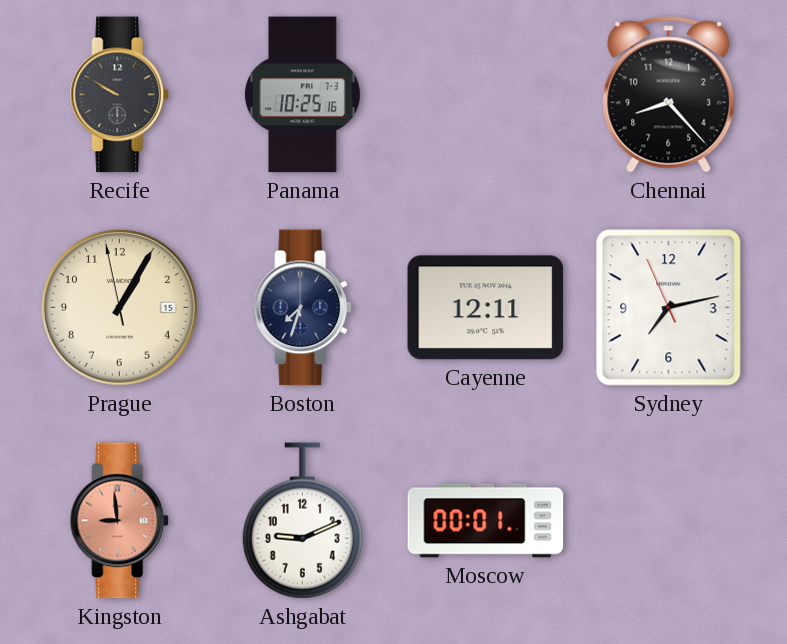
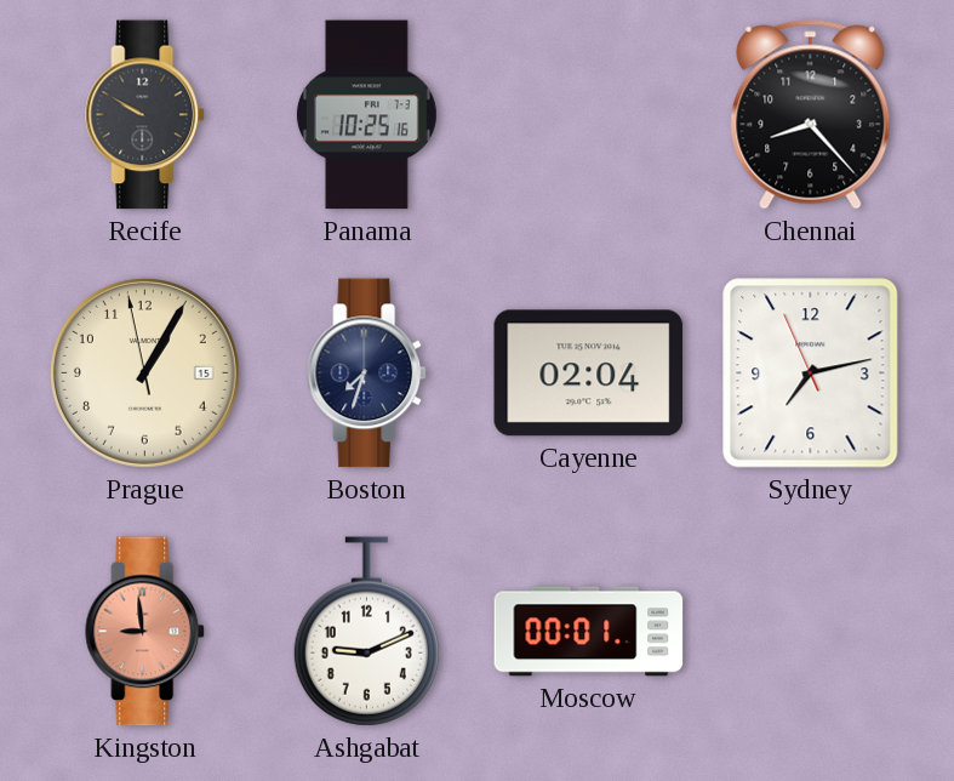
Cayenne: 12:11 -> 02:04
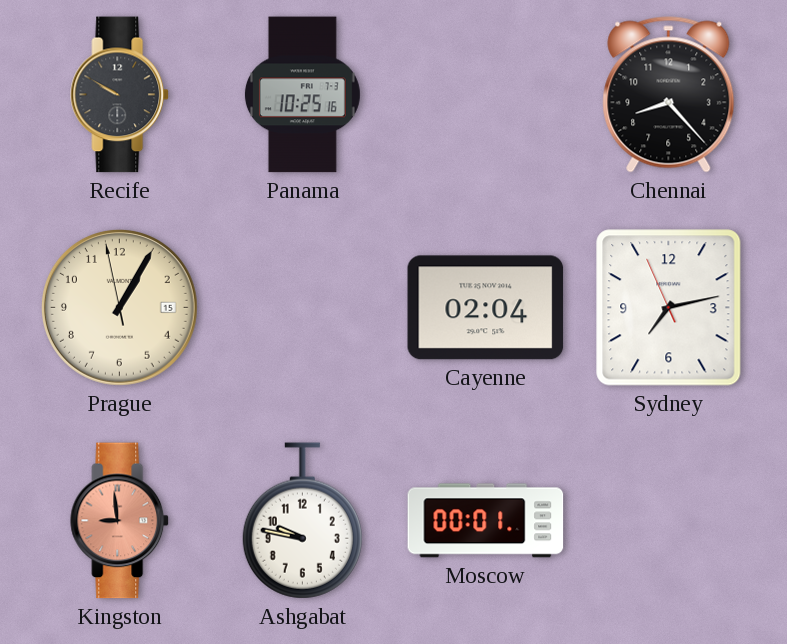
Boston: 7:33 -> none
Ashgabat: 9:11 -> 9:47
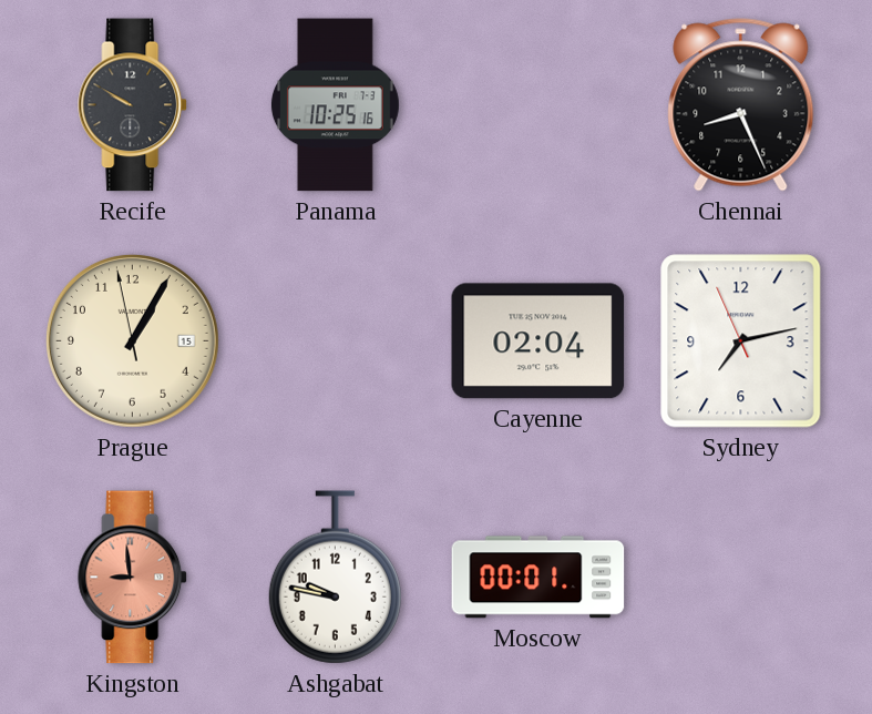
Chennai: 8:23 -> 8:26
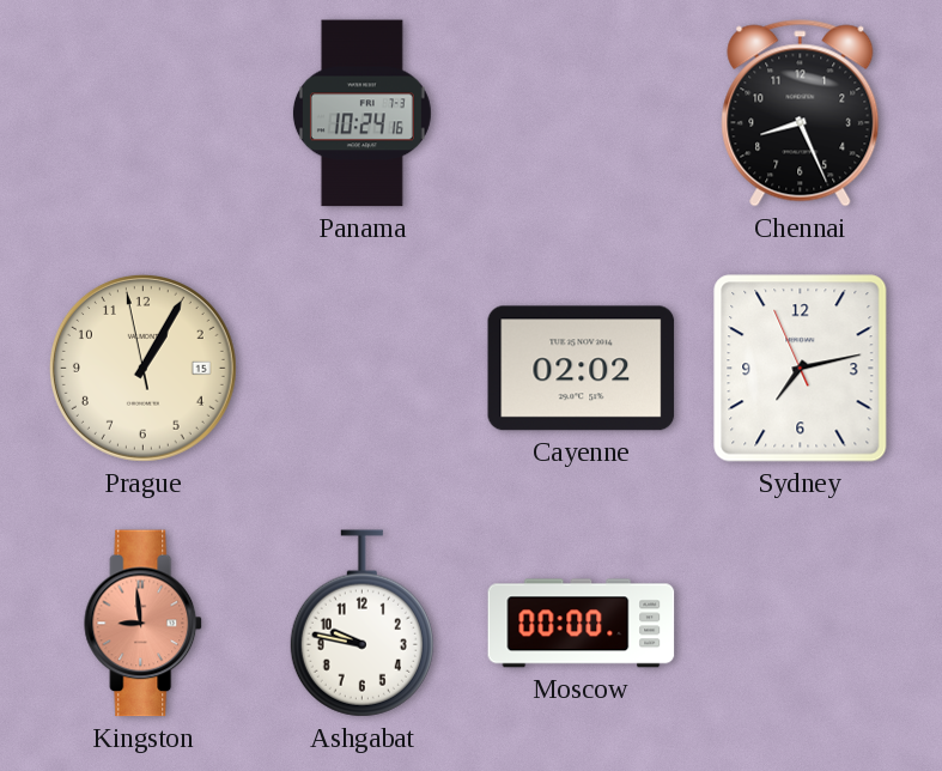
Recife: 9:50 -> none
Panama: 10:25 -> 10:24
Cayenne: 02:04 -> 02:02
Moscow: 00:01 -> 00:00
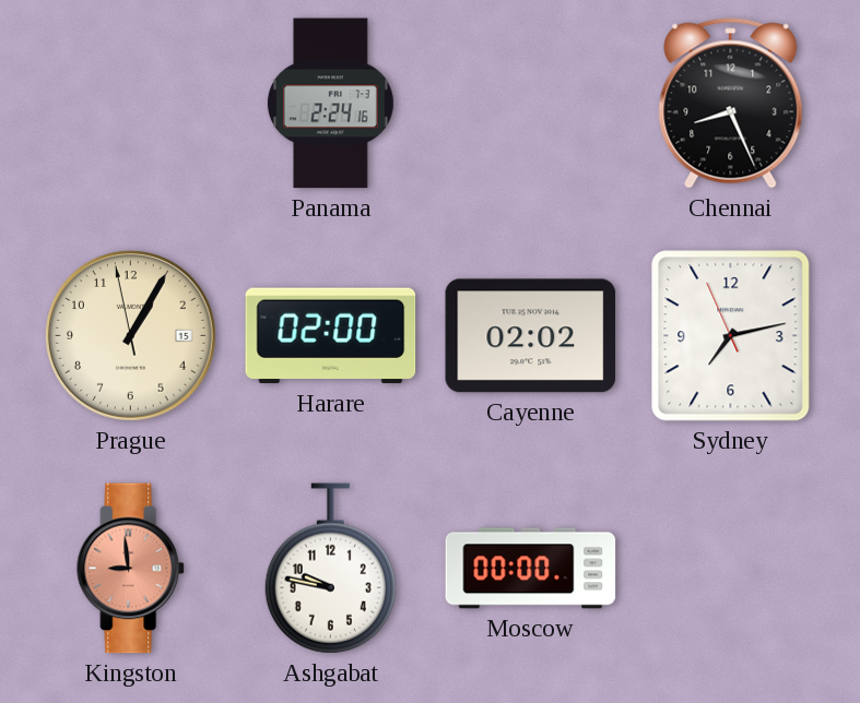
Panama: 10:24 -> 2:24
Harare: none -> 02:00
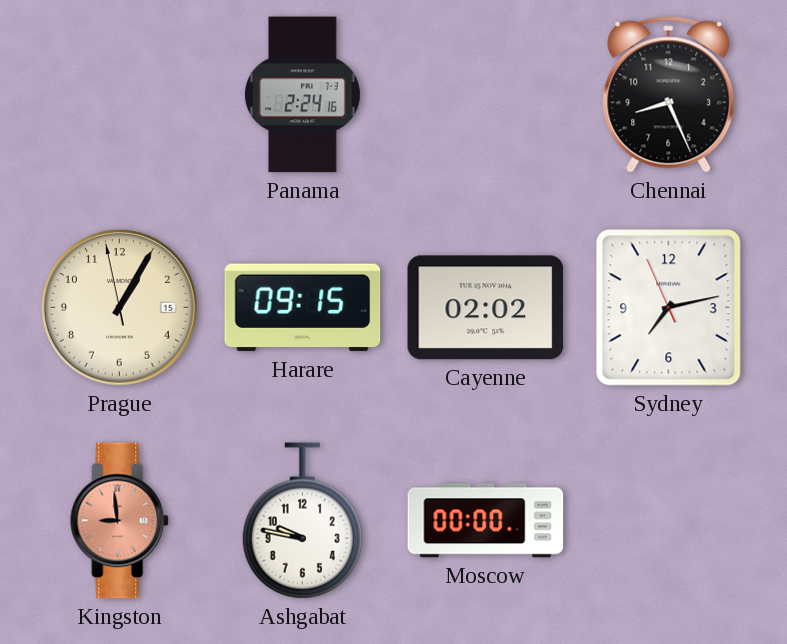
Harare: 02:00 -> 09:15
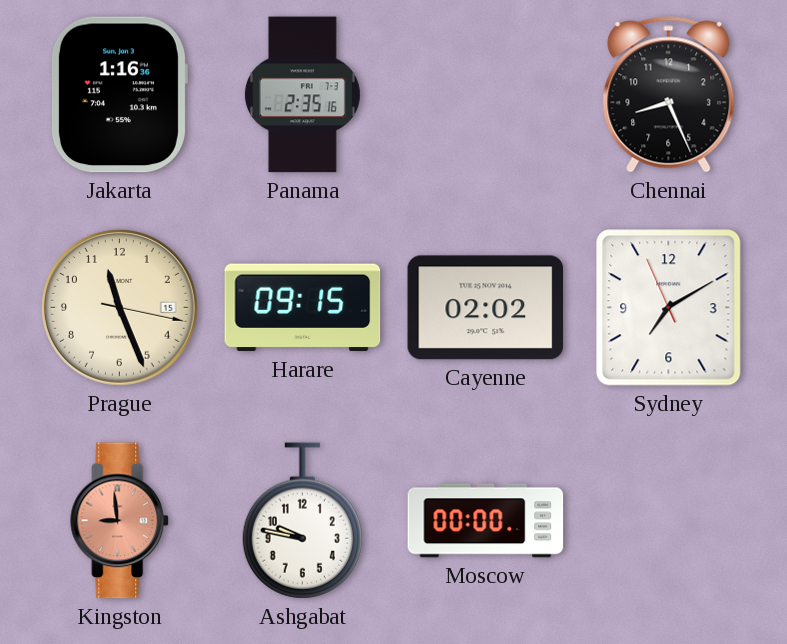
Jakarta: none -> 1:16
Panama: 2:24 -> 2:35
Prague: 1:04 -> 11:26
Sydney: 7:12 -> 7:09
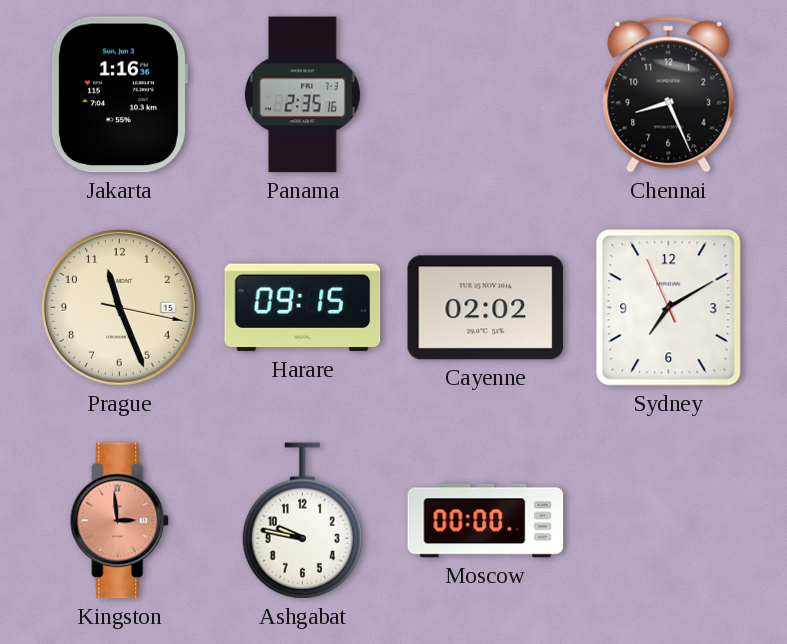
Kingston: 8:59 -> 2:59
